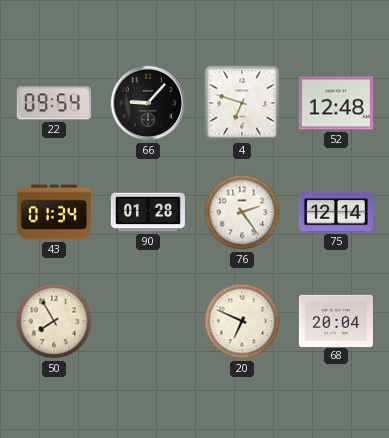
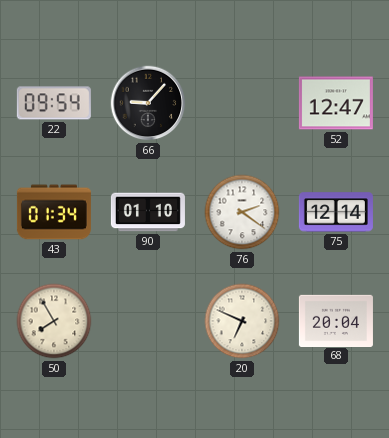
4: 6:48 -> none
52: 12:48 -> 12:47
90: 01:28 -> 01:10
76: 2:24 -> 2:21
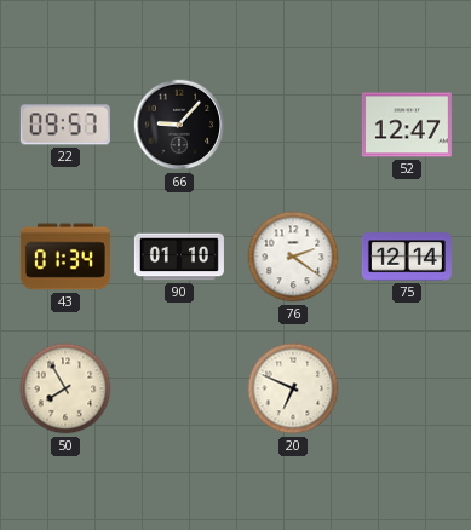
22: 09:54 -> 09:57
68: 20:04 -> none
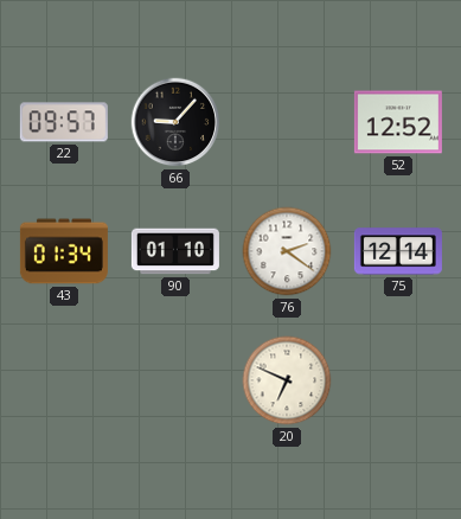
52: 12:47 -> 12:52
50: 7:55 -> none
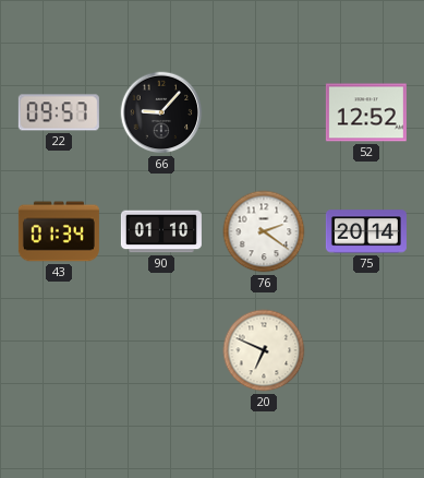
75: 12:14 -> 20:14
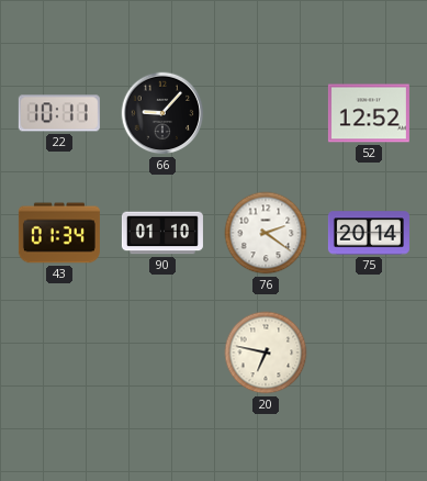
22: 09:57 -> 10:11
20: 6:49 -> 6:47
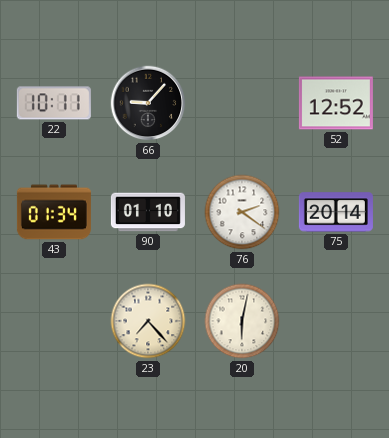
23: none -> 7:23
20: 6:47 -> 6:02
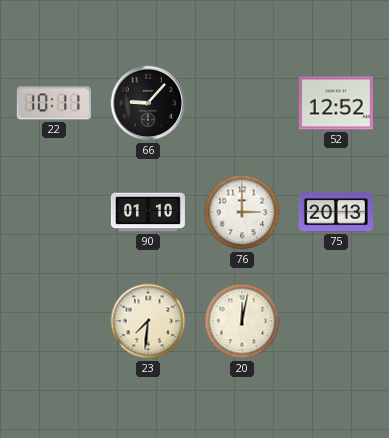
43: 01:34 -> none
76: 2:21 -> 3:00
75: 20:14 -> 20:13
23: 7:23 -> 7:31
20: 6:02 -> 12:02
